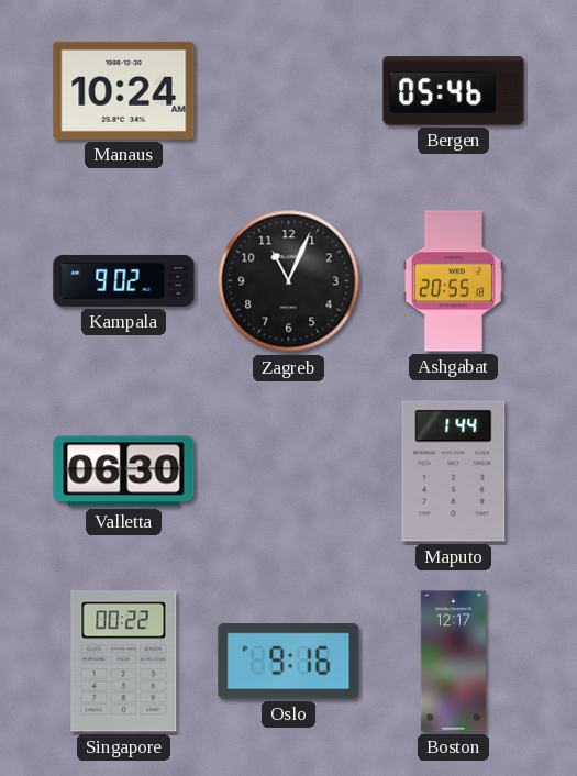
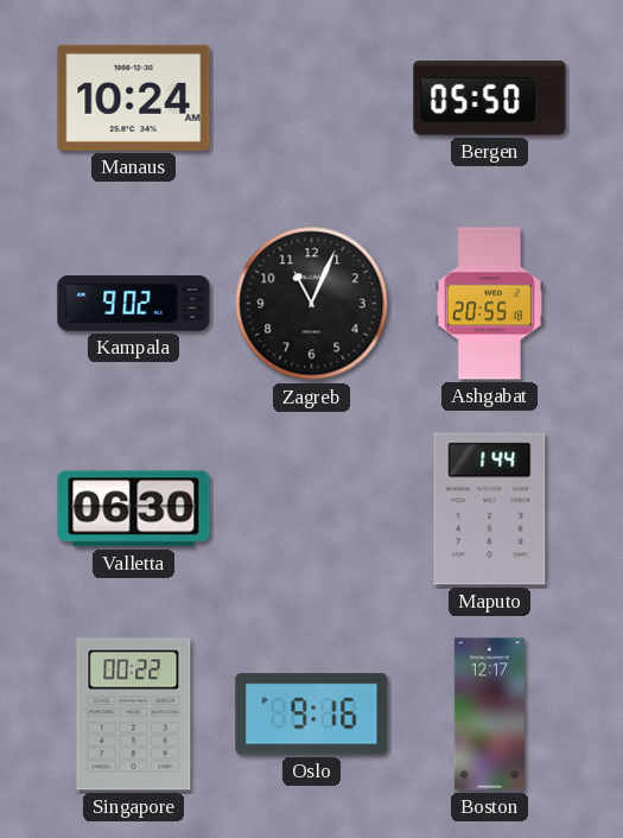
Bergen: 05:46 -> 05:50
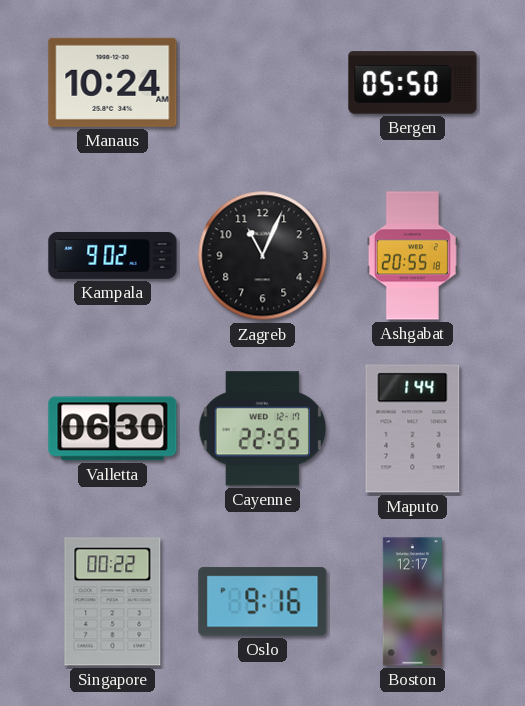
Cayenne: none -> 22:55
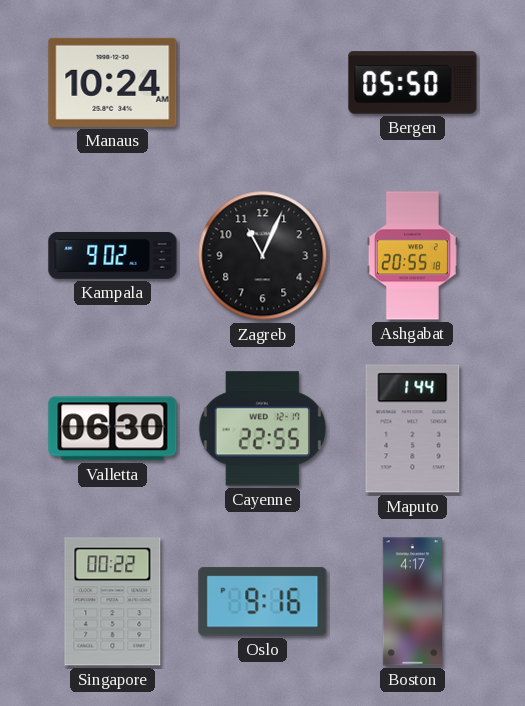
Boston: 12:17 -> 4:17
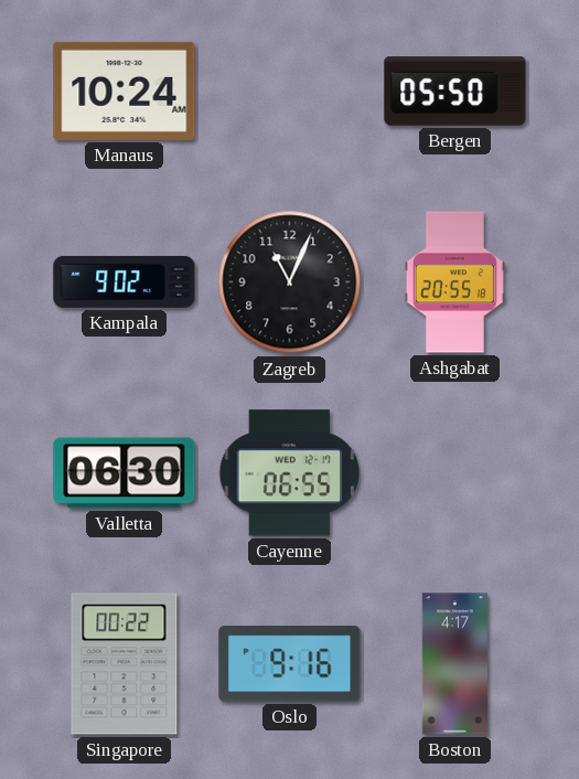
Cayenne: 22:55 -> 06:55
Maputo: 1:44 -> none
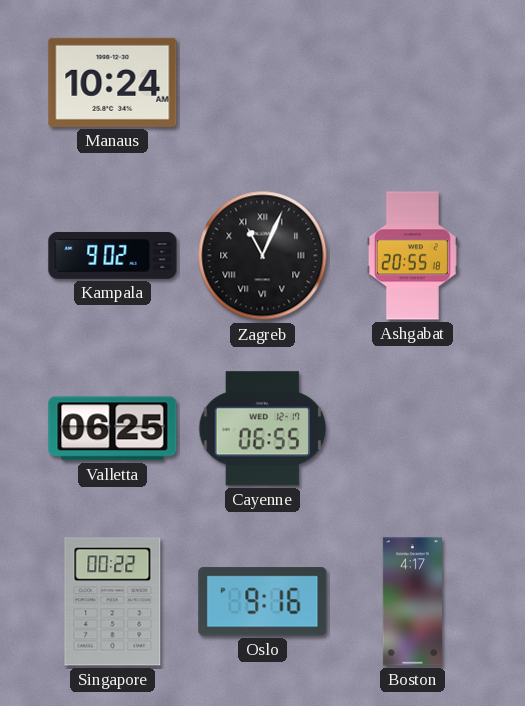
Bergen: 05:50 -> none
Zagreb numerals: Arabic -> Roman
Valletta: 06:30 -> 06:25
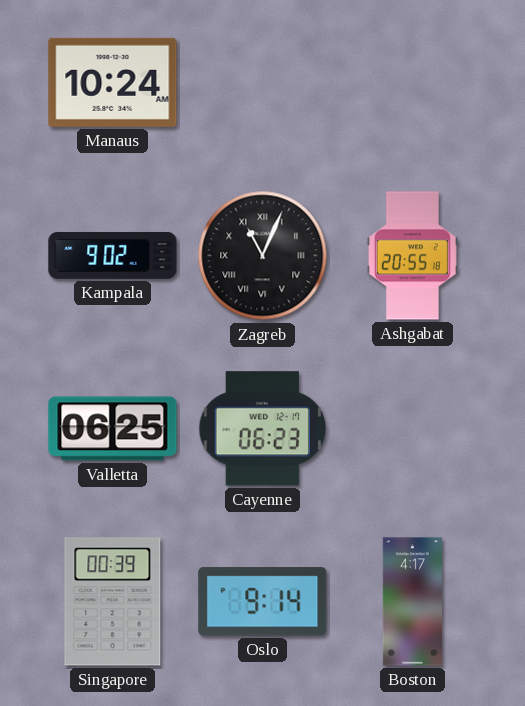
Cayenne: 06:55 -> 06:23
Singapore: 00:22 -> 00:39
Oslo: 9:16 -> 9:14
